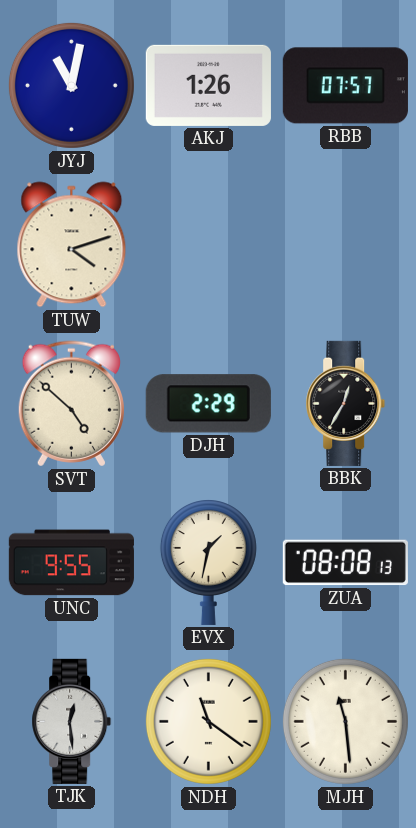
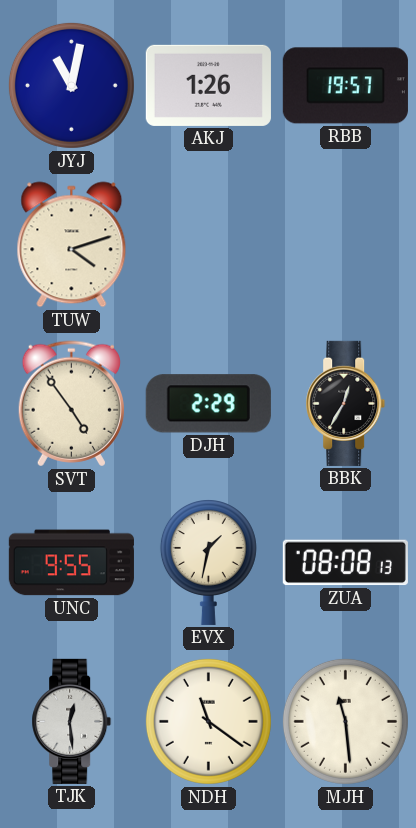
RBB: 07:57 -> 19:57
SVT: 4:52 -> 4:54
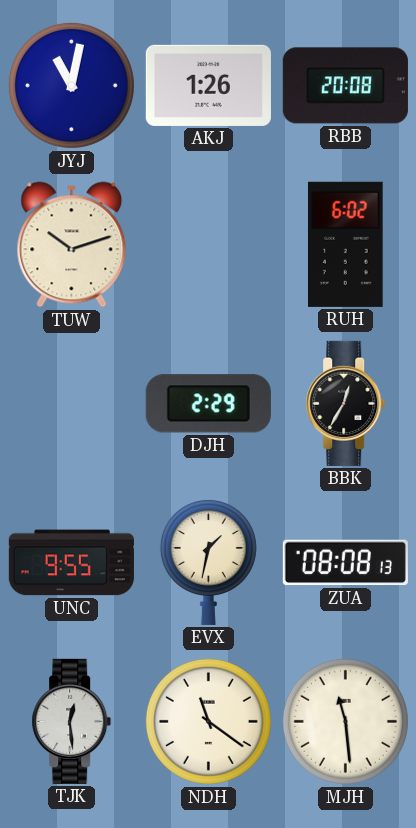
RBB: 19:57 -> 20:08
TUW: 4:12 -> 10:12
RUH: none -> 6:02
SVT: 4:54 -> none
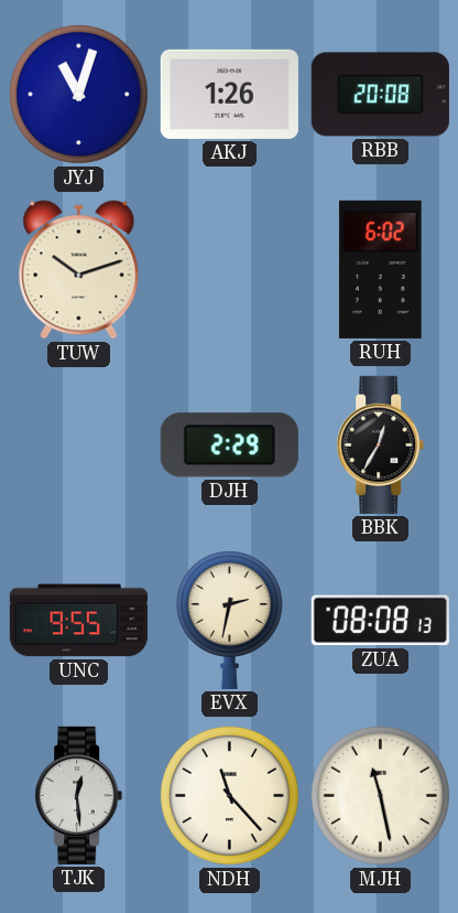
JYJ: 11:02 -> 11:03
EVX: 1:32 -> 2:32
NDH: 11:21 -> 11:23
MJH: 11:29 -> 11:28
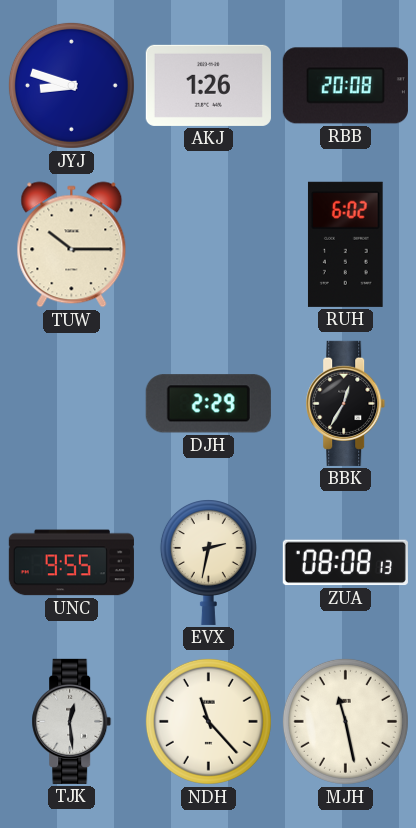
JYJ: 11:03 -> 8:48
TUW: 10:12 -> 10:15
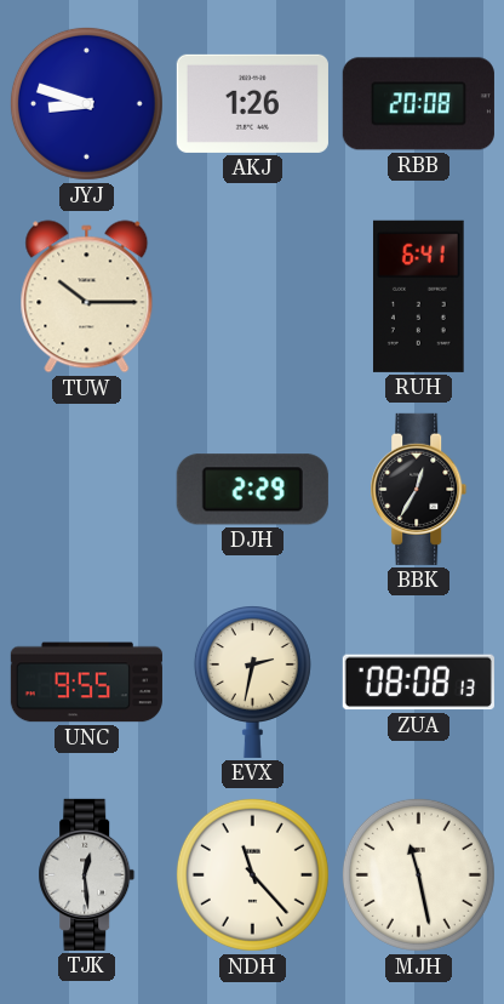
RUH: 6:02 -> 6:41
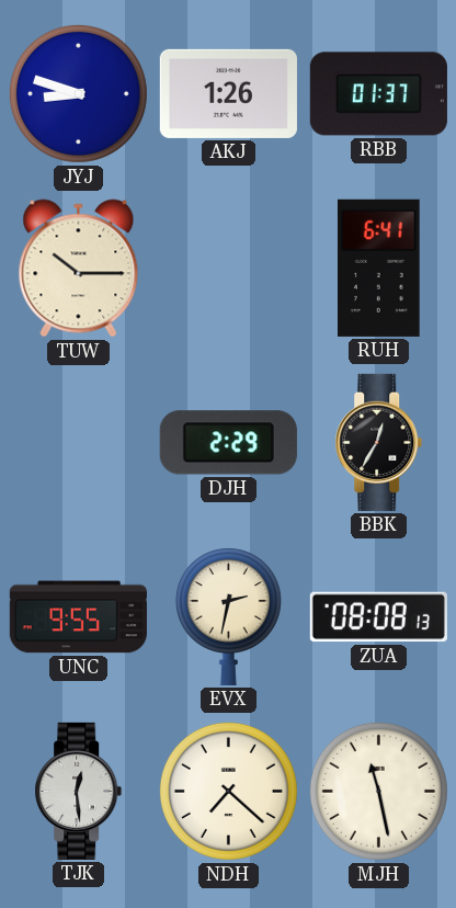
RBB: 20:08 -> 01:37
NDH: 11:23 -> 7:22
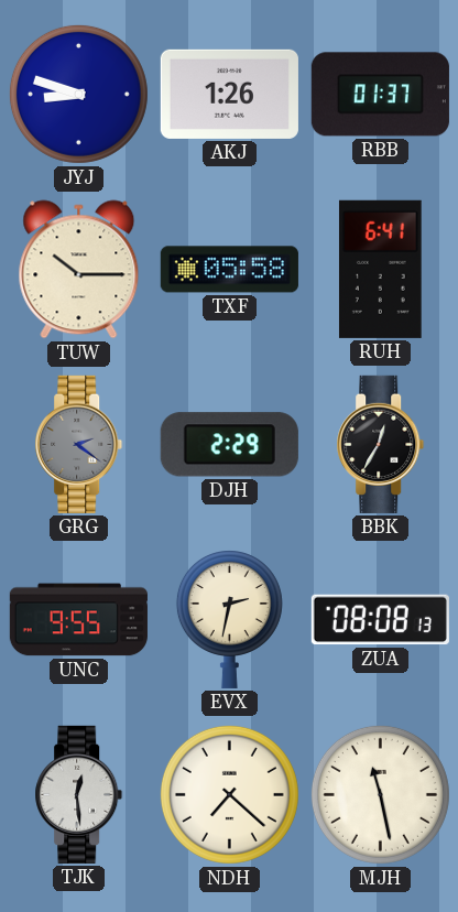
TXF: none -> 05:58
GRG: none -> 2:21
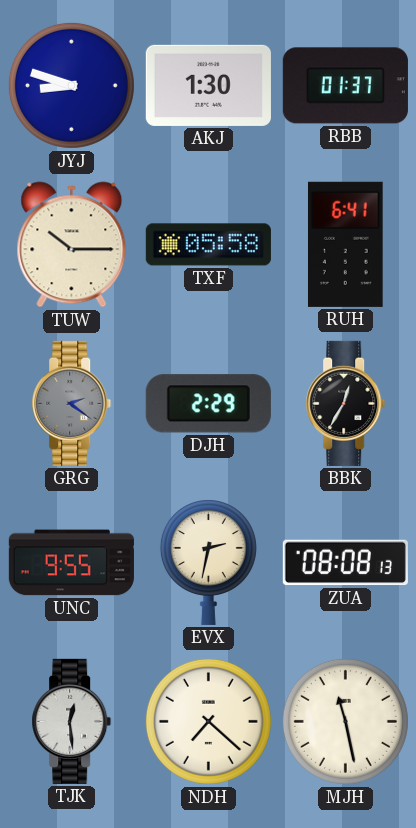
AKJ: 1:26 -> 1:30
